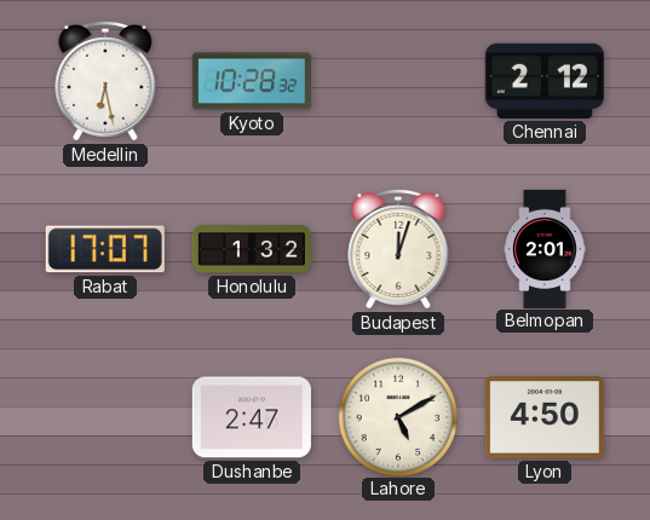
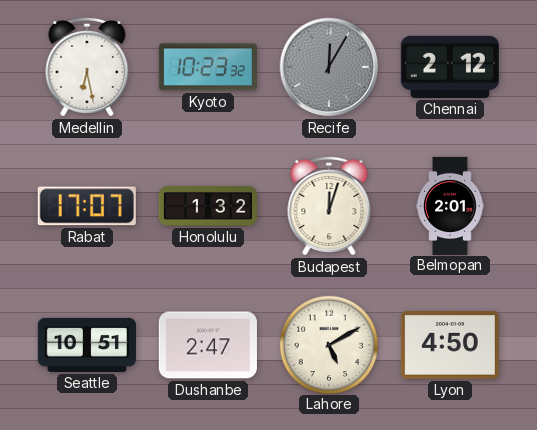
Kyoto: 10:28 -> 10:23
Recife: none -> 12:05
Seattle: none -> 10:51
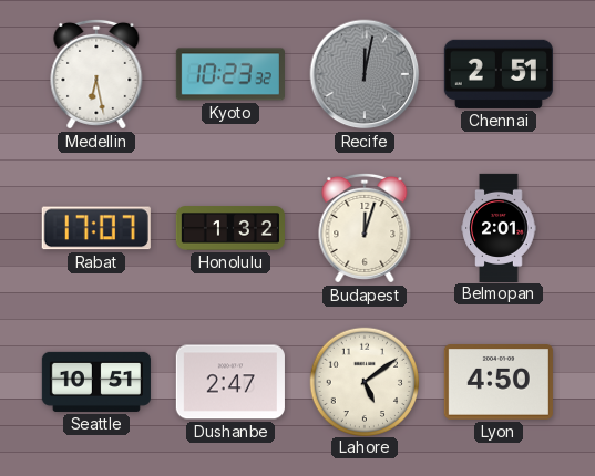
Recife: 12:05 -> 12:02
Chennai: 2:12 -> 2:51
Lahore: 5:10 -> 5:09
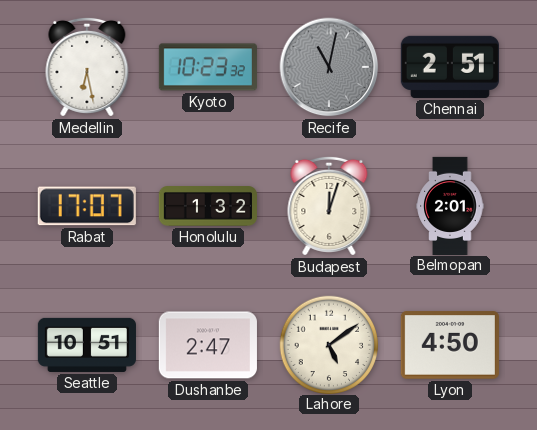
Recife: 12:02 -> 11:02
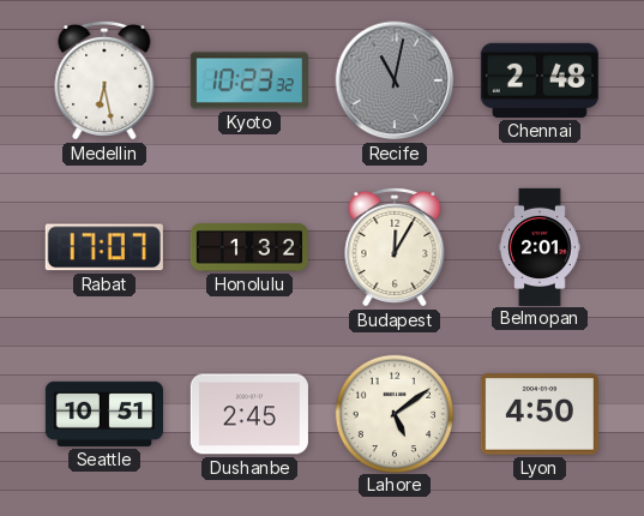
Chennai: 2:51 -> 2:48
Budapest: 12:03 -> 12:05
Dushanbe: 2:47 -> 2:45
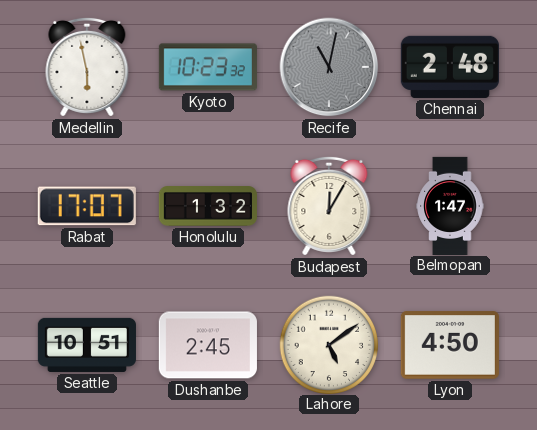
Medellin: 6:28 -> 5:58
Belmopan: 2:01 -> 1:47
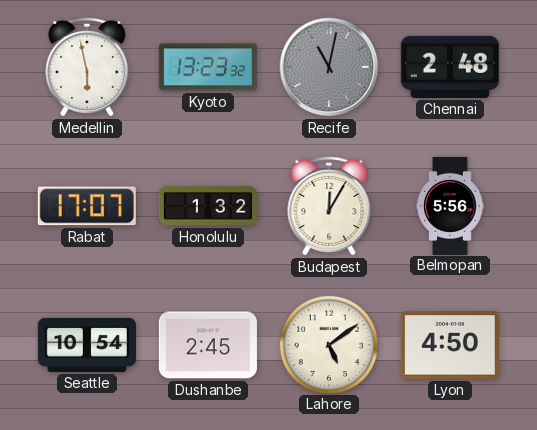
Kyoto: 10:23 -> 13:23
Belmopan: 1:47 -> 5:56
Seattle: 10:51 -> 10:54
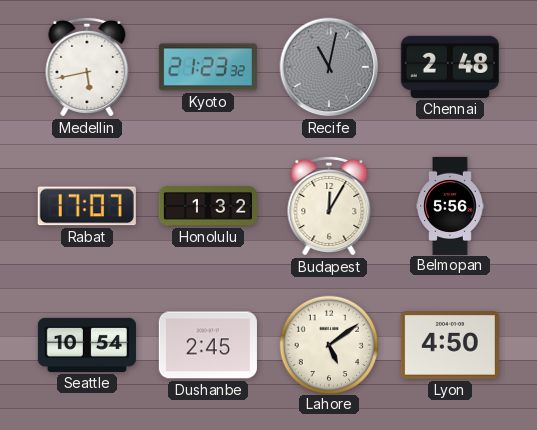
Medellin: 5:58 -> 5:43
Kyoto: 13:23 -> 21:23
